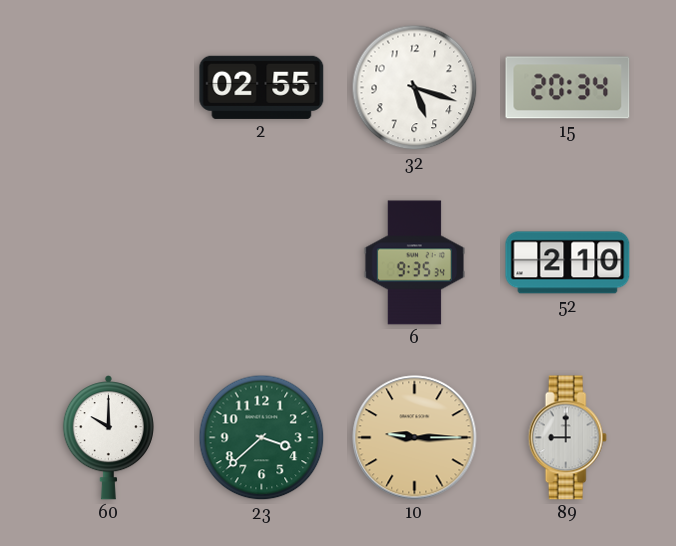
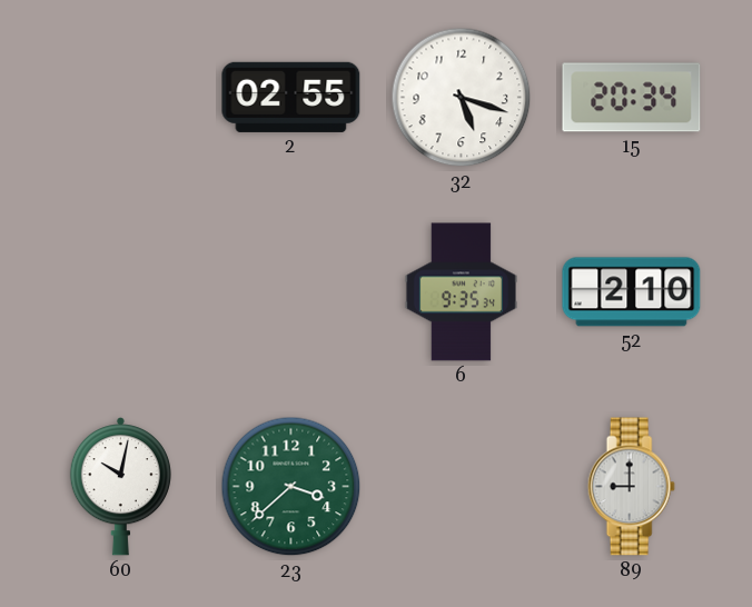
60: 10:00 -> 10:02
10: 9:15 -> none
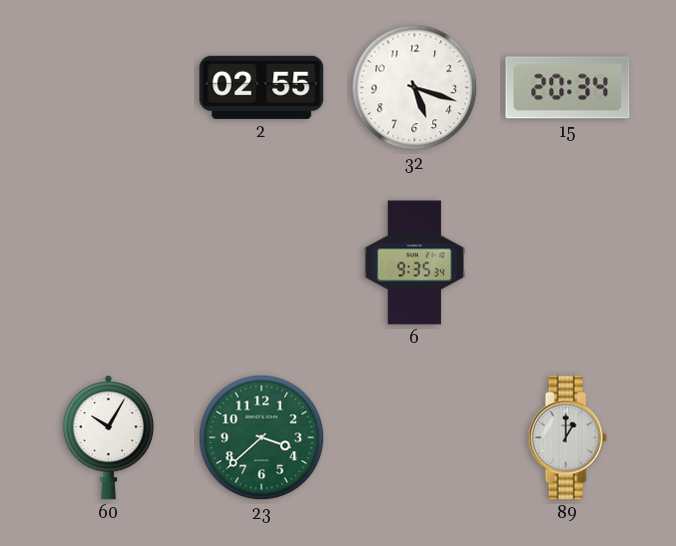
52: 2:10 -> none
60: 10:02 -> 10:05
89: 9:00 -> 1:00
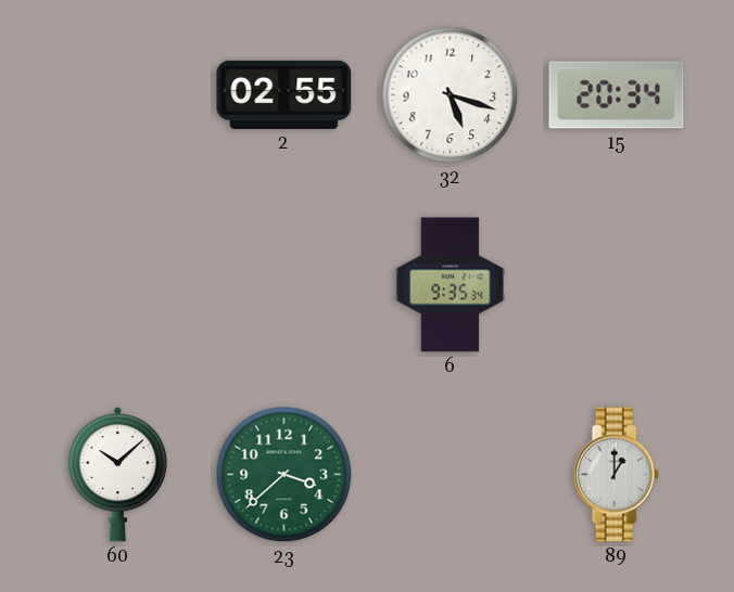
60: 10:05 -> 10:08
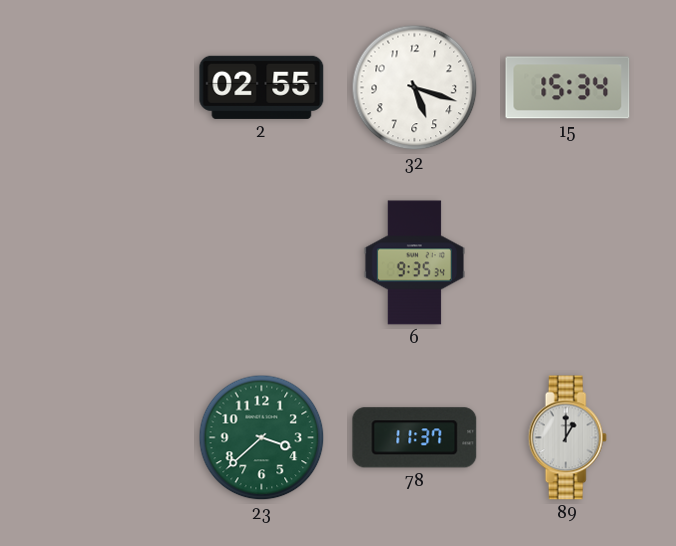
15: 20:34 -> 15:34
60: 10:08 -> none
78: none -> 11:37
